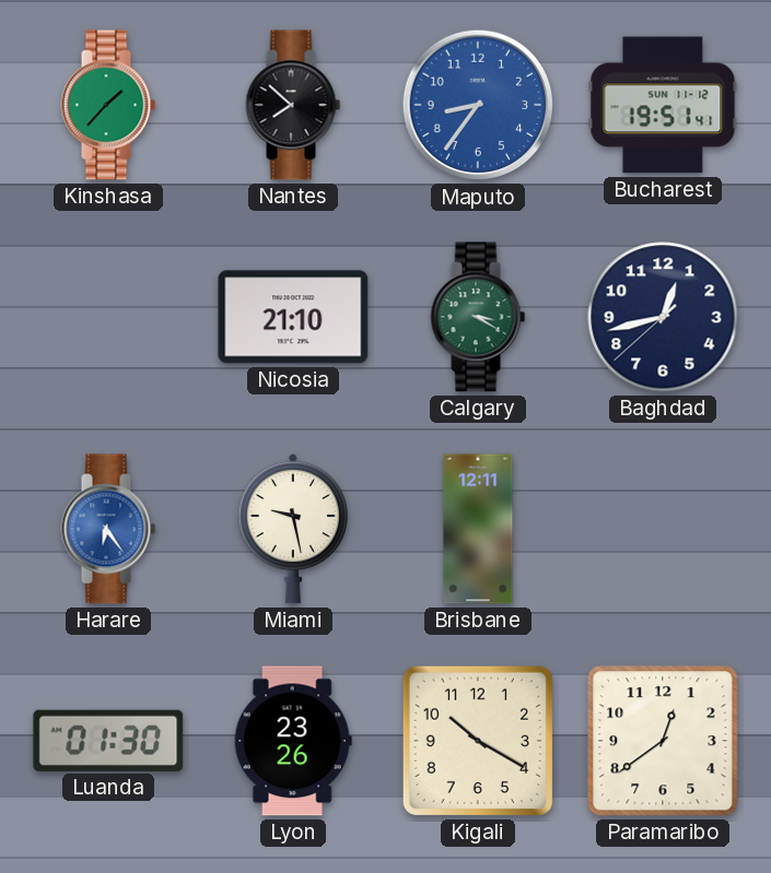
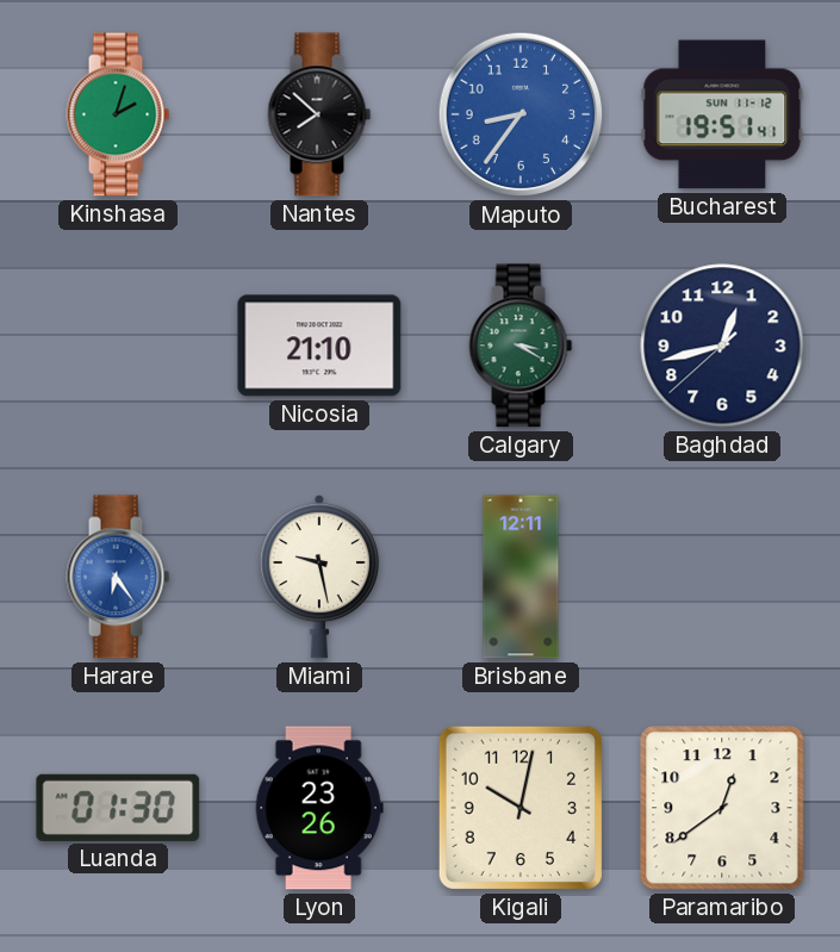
Kinshasa: 1:37 -> 2:03
Kigali: 10:20 -> 10:02
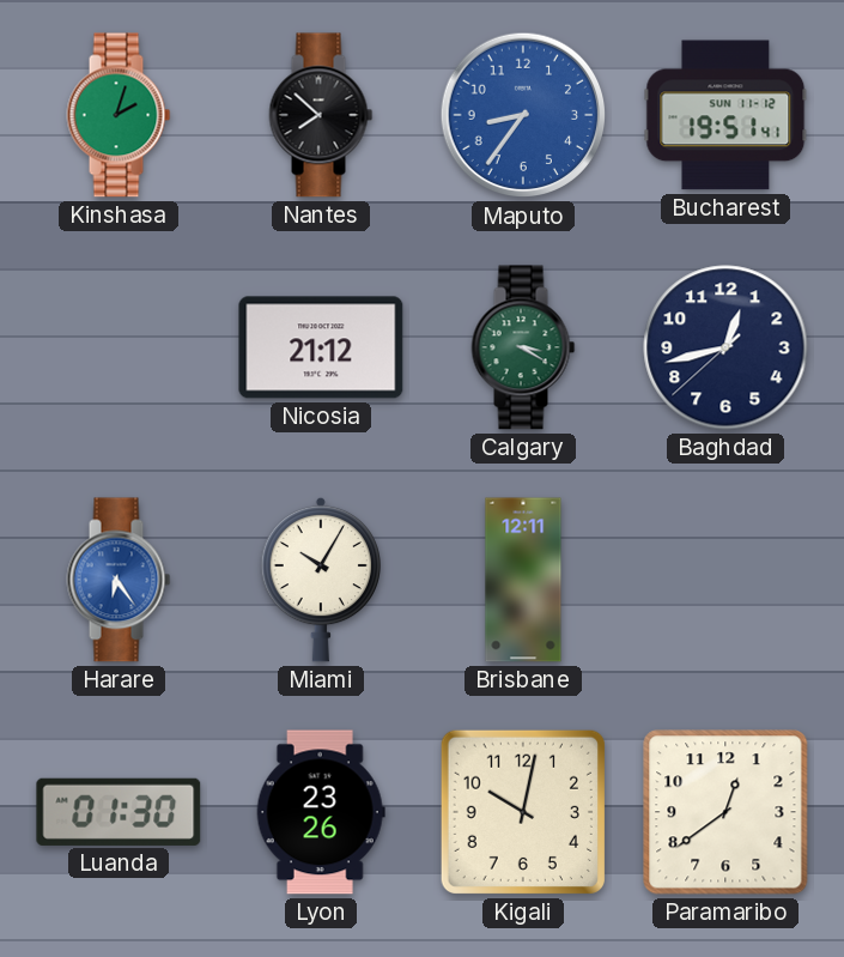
Nicosia: 21:10 -> 21:12
Miami: 9:28 -> 10:05
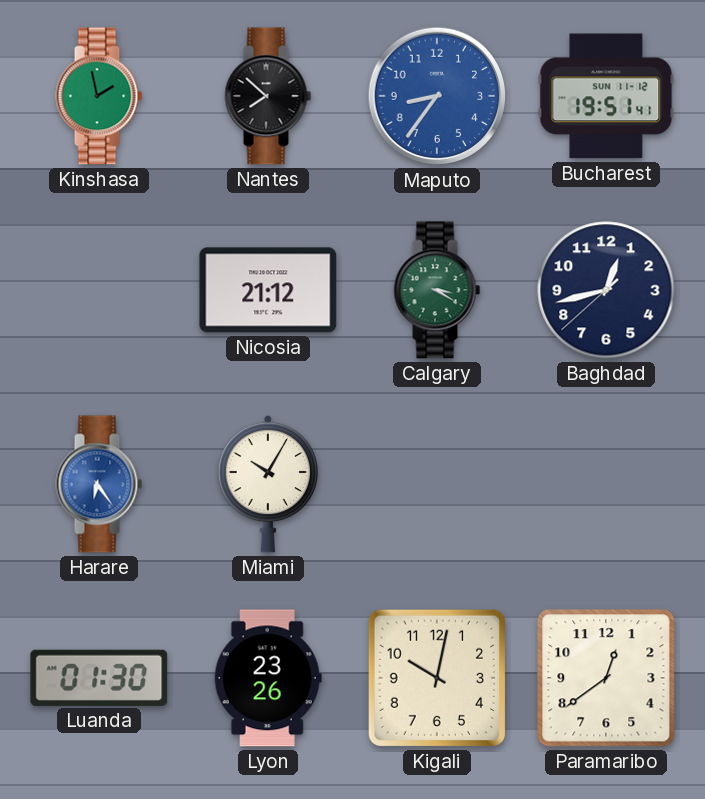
Kinshasa: 2:03 -> 1:58
Brisbane: 12:11 -> none
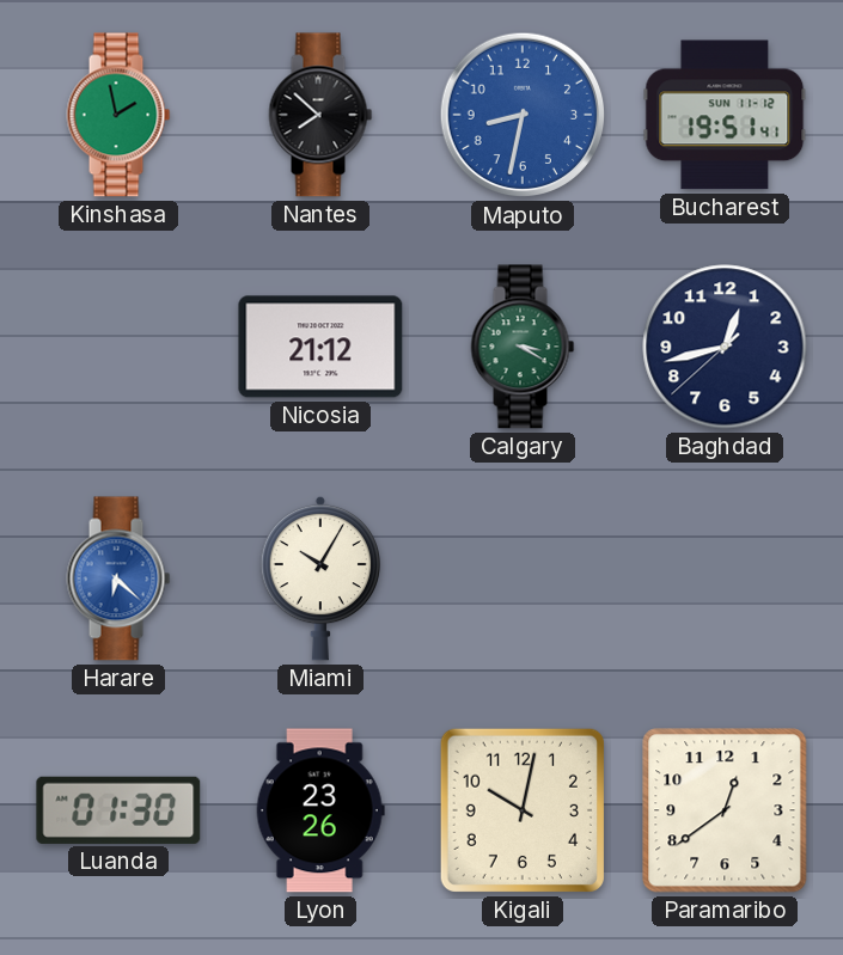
Maputo: 8:36 -> 8:32
Harare: 6:24 -> 6:22
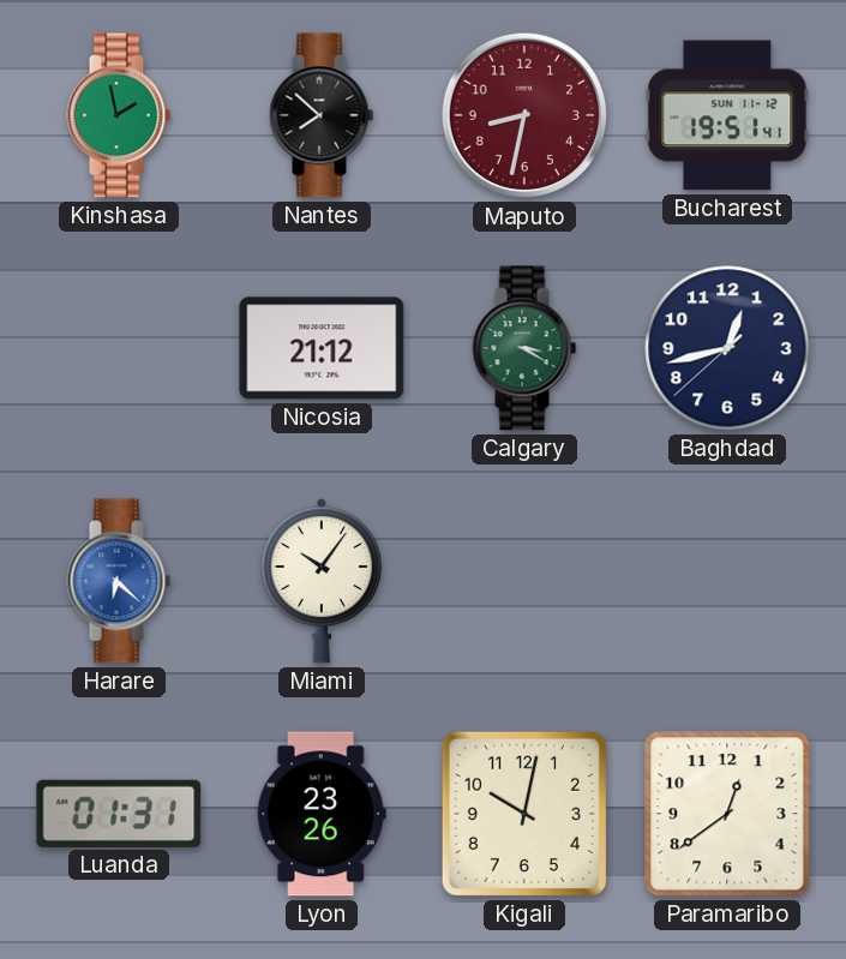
Maputo dial: blue -> burgundy
Miami: 10:05 -> 10:06
Luanda: 01:30 -> 01:31
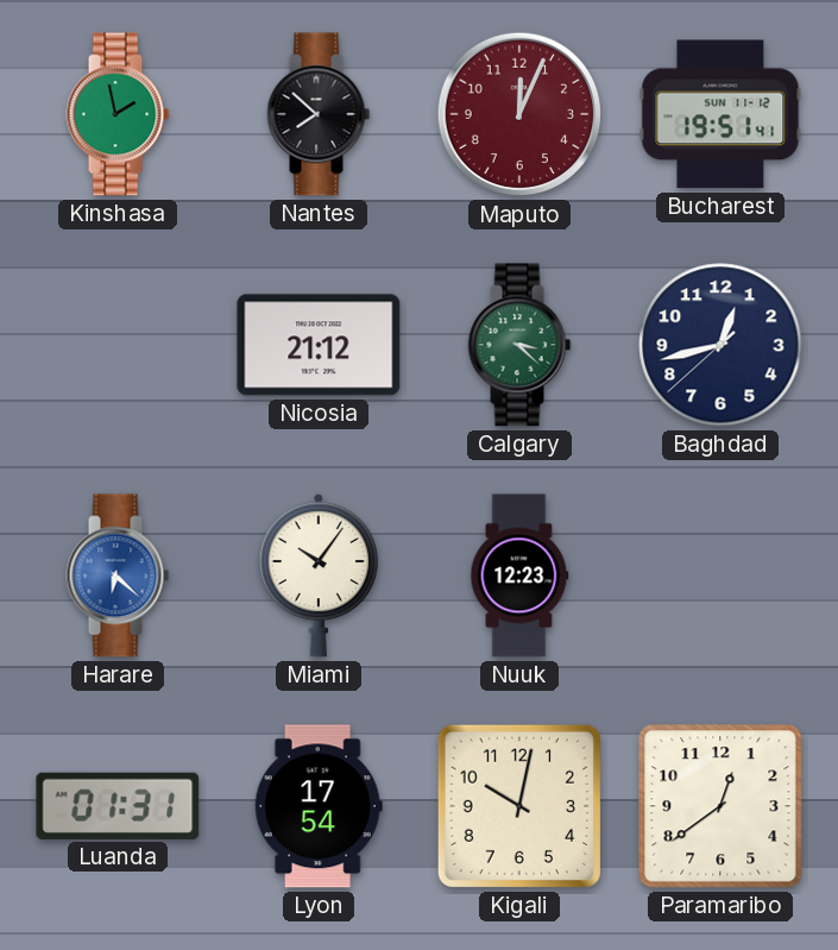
Maputo: 8:32 -> 12:04
Calgary: 3:20 -> 3:22
Nuuk: none -> 12:23
Lyon: 23:26 -> 17:54
